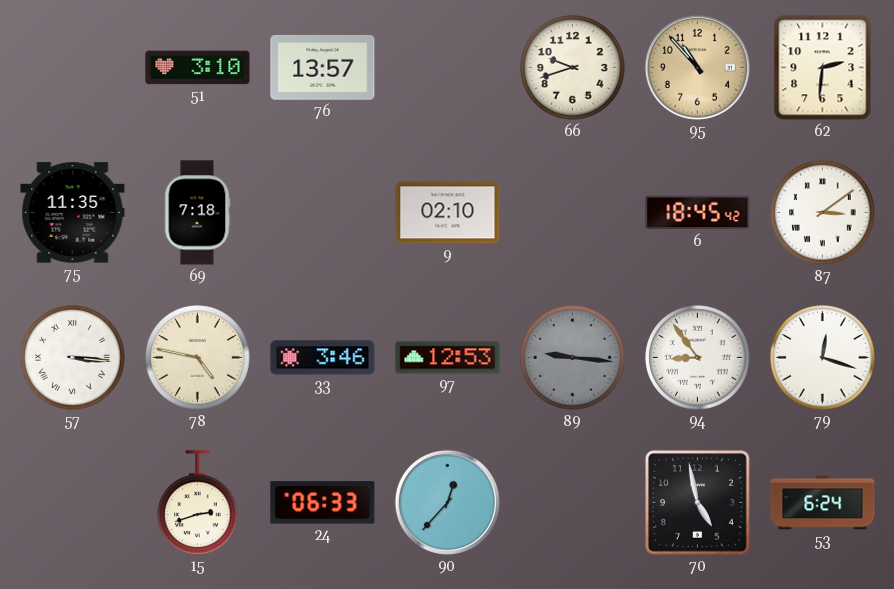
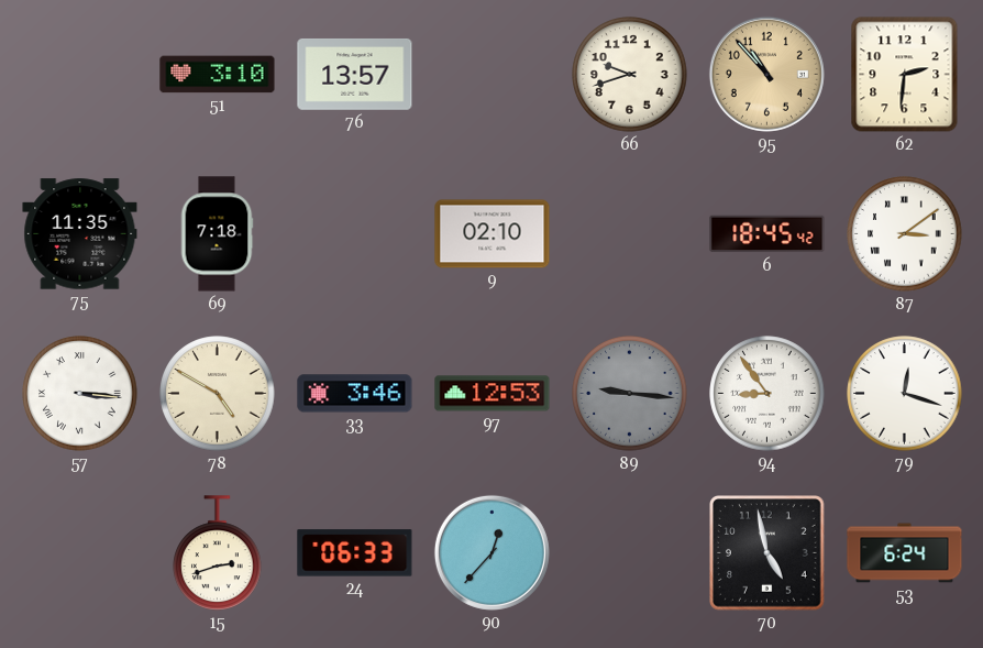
78: 4:47 -> 4:50
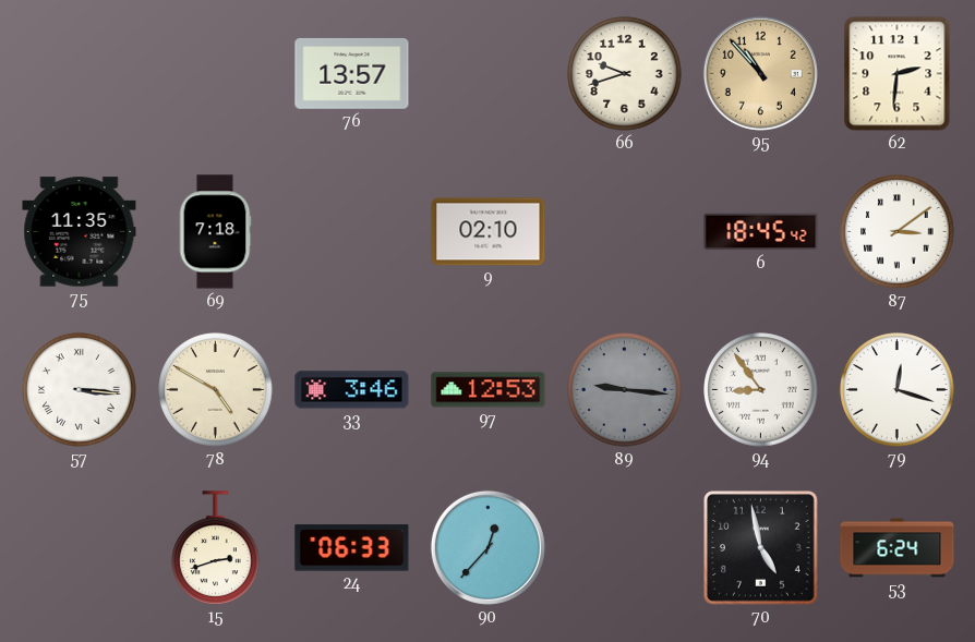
51: 3:10 -> none
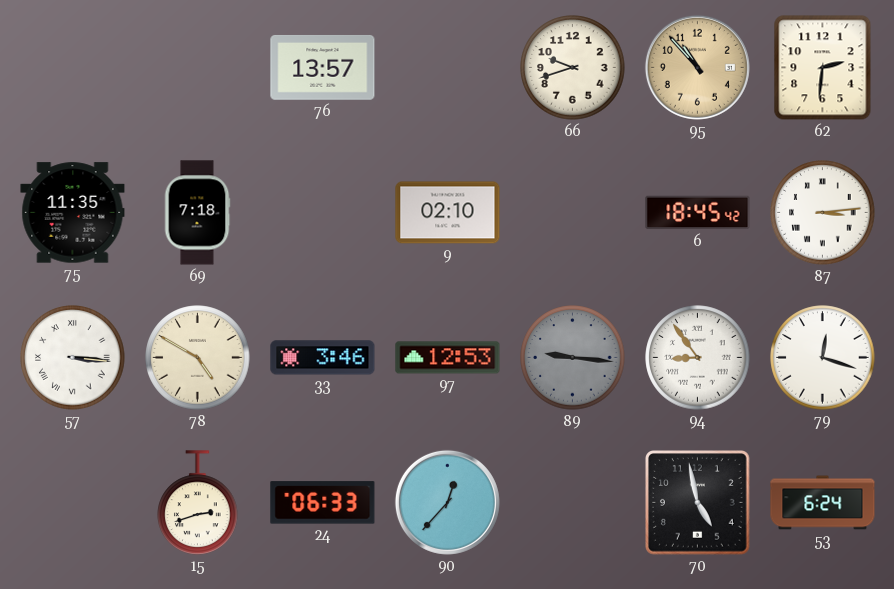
87: 3:09 -> 3:14
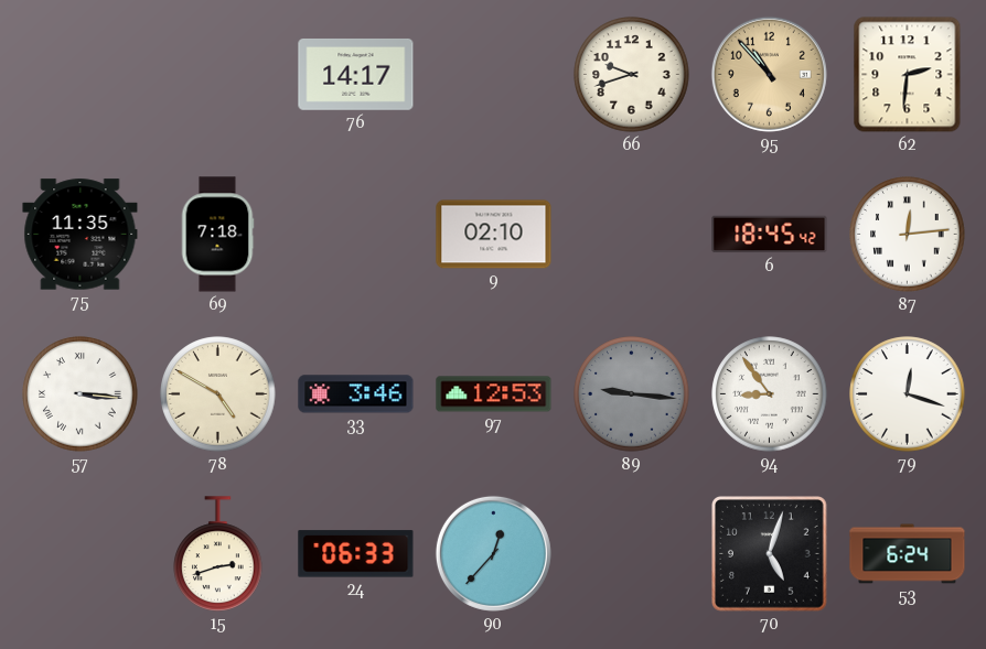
76: 13:57 -> 14:17
87: 3:14 -> 12:14
70: 4:58 -> 5:03
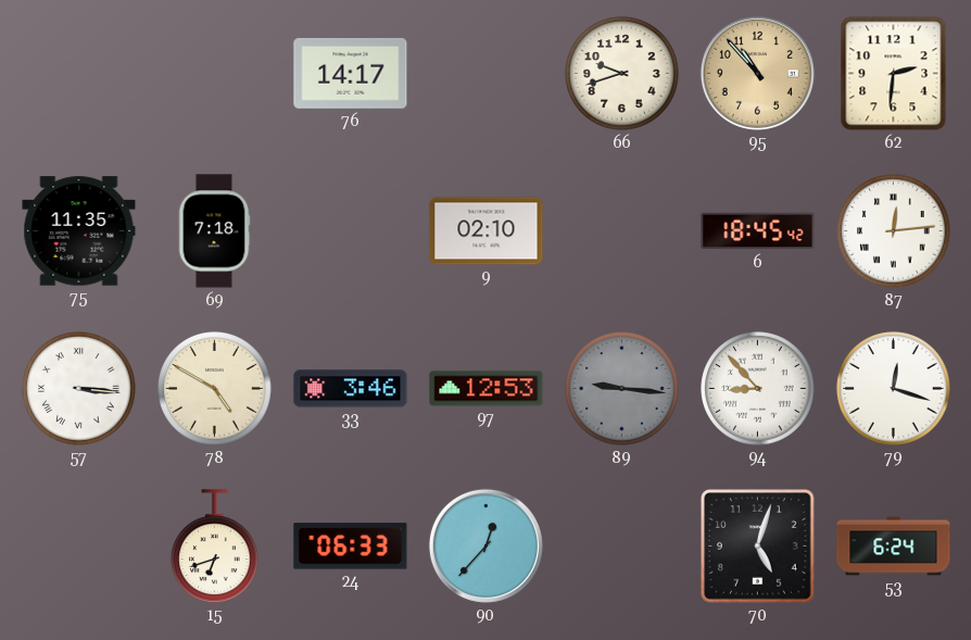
94: 8:54 -> 8:53
15: 2:42 -> 6:42
